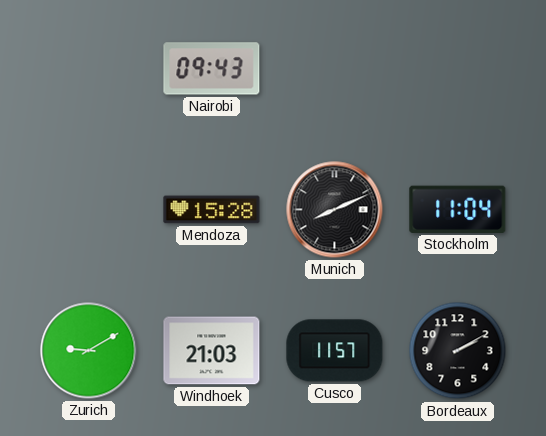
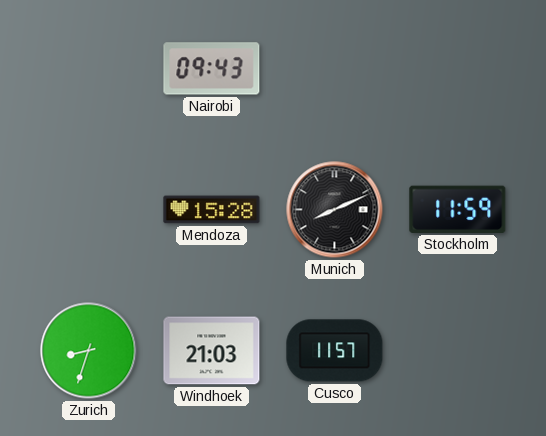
Stockholm: 11:04 -> 11:59
Zurich: 9:10 -> 8:33
Bordeaux: 2:10 -> none
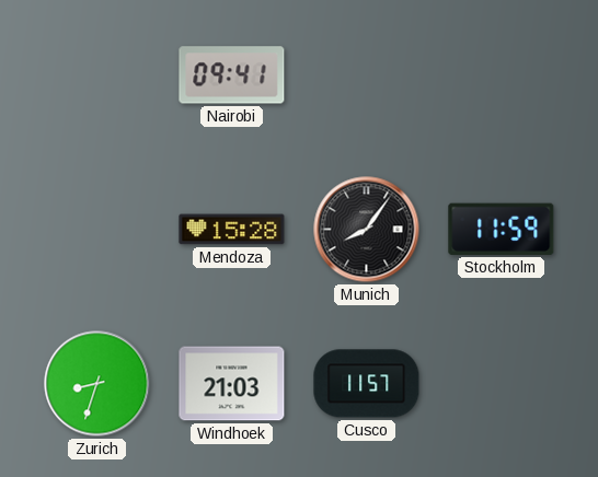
Nairobi: 09:43 -> 09:41
Munich: 8:11 -> 8:06
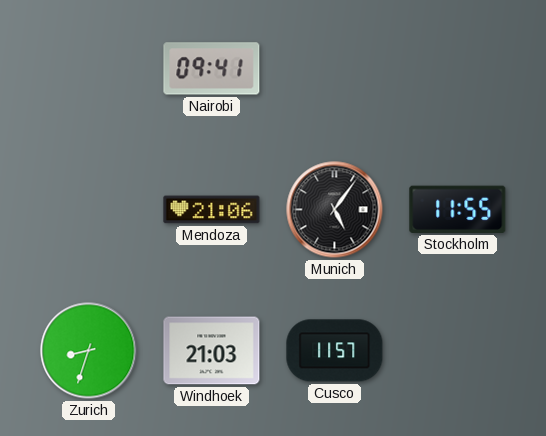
Mendoza: 15:28 -> 21:06
Munich: 8:06 -> 5:06
Stockholm: 11:59 -> 11:55
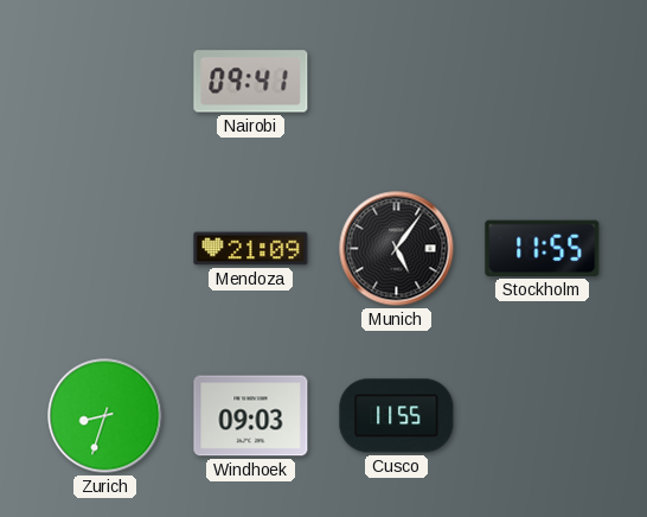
Mendoza: 21:06 -> 21:09
Windhoek: 21:03 -> 09:03
Cusco: 11:57 -> 11:55
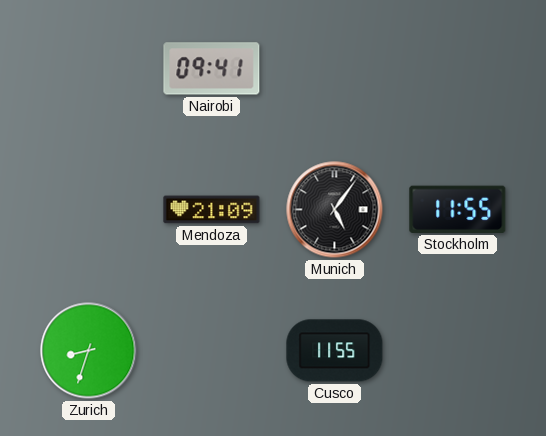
Windhoek: 09:03 -> none
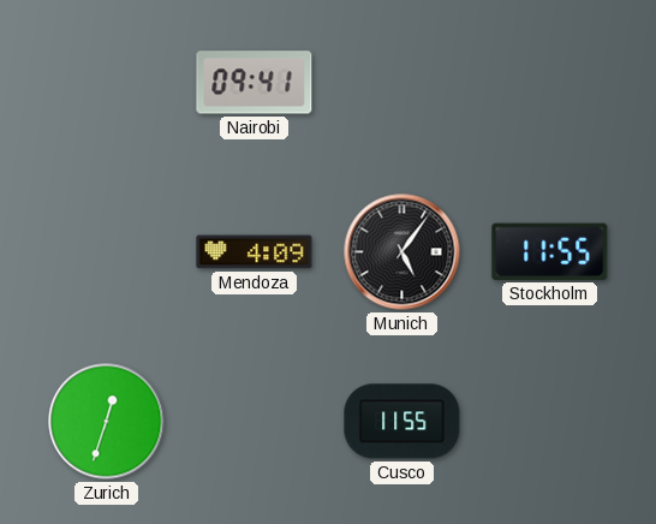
Mendoza: 21:09 -> 4:09
Zurich: 8:33 -> 12:33
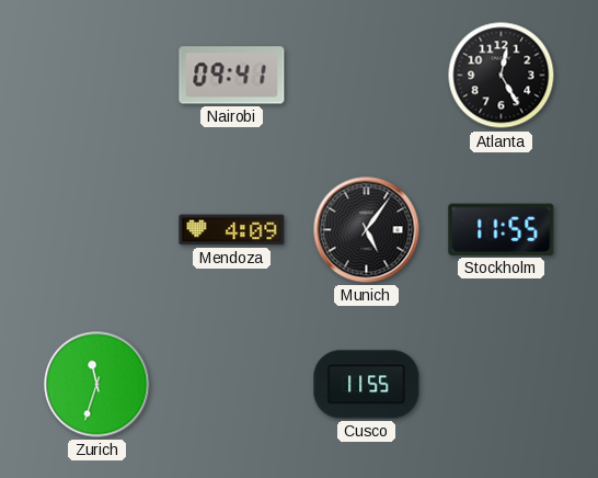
Atlanta: none -> 12:25
Zurich: 12:33 -> 11:33
